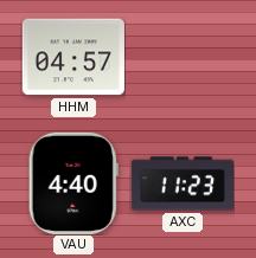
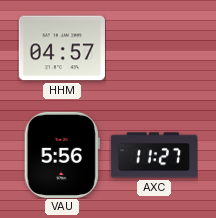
VAU: 4:40 -> 5:56
AXC: 11:23 -> 11:27
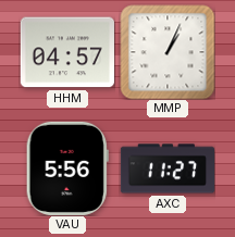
MMP: none -> 1:04
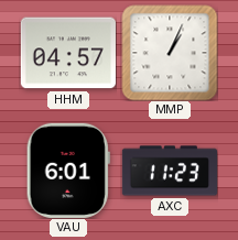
VAU: 5:56 -> 6:01
AXC: 11:27 -> 11:23
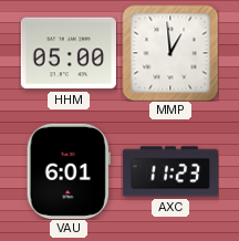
HHM: 04:57 -> 05:00
MMP: 1:04 -> 12:59
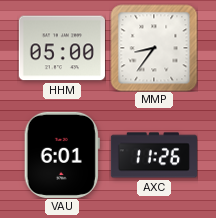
MMP: 12:59 -> 8:36
AXC: 11:23 -> 11:26
